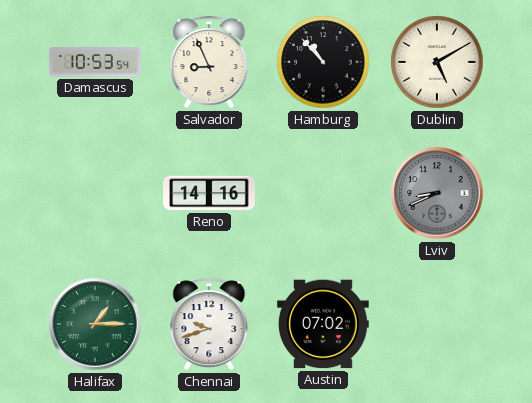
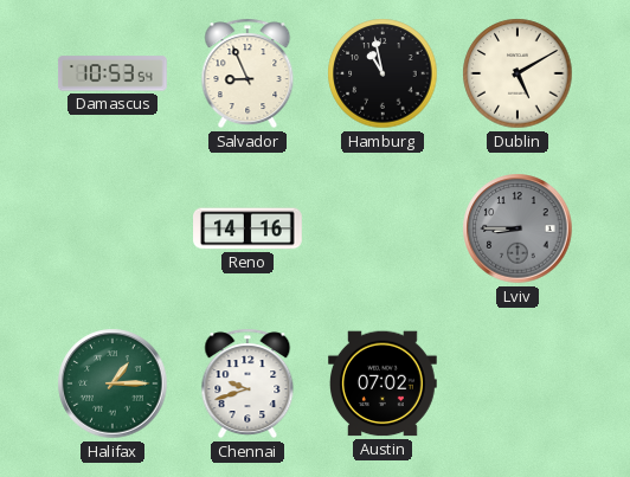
Hamburg: 10:53 -> 10:58
Lviv: 8:41 -> 8:45
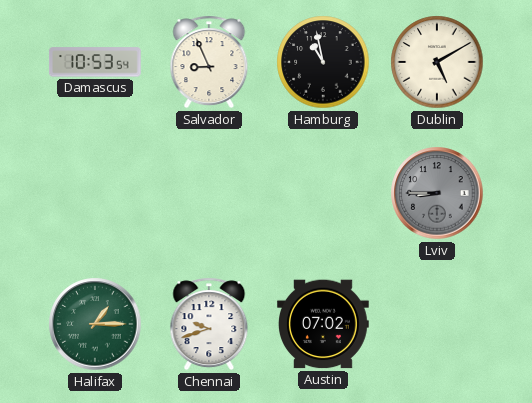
Reno: 14:16 -> none
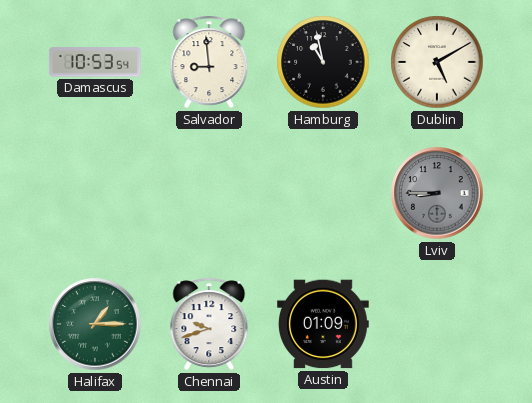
Salvador: 8:56 -> 8:59
Austin: 07:02 -> 01:09
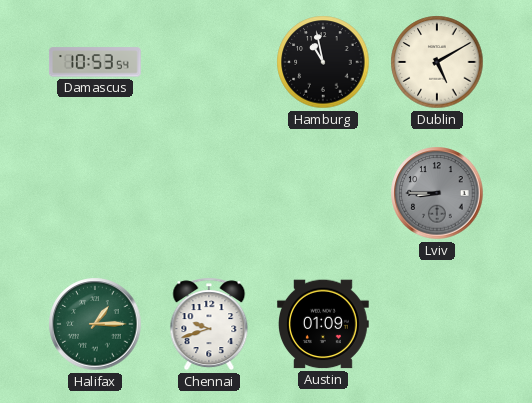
Salvador: 8:59 -> none
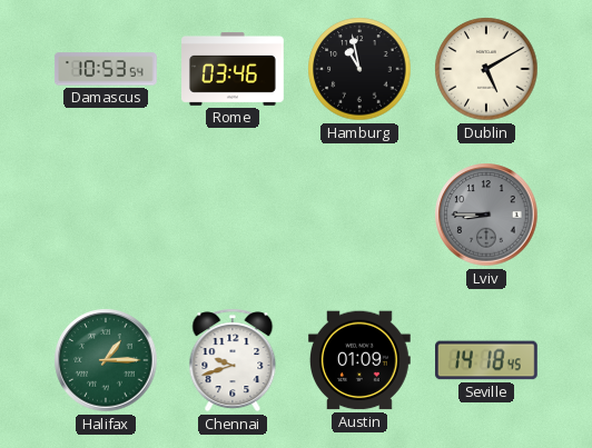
Rome: none -> 03:46
Seville: none -> 14:18
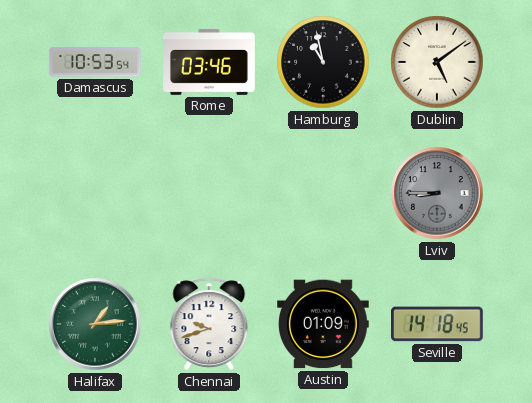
Dublin: 5:10 -> 5:09
Halifax: 1:15 -> 1:14
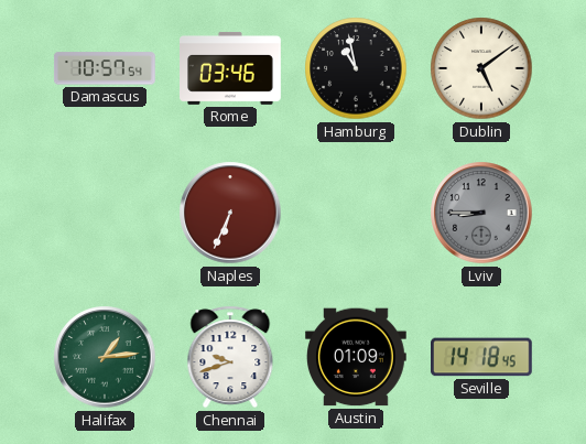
Damascus: 10:53 -> 10:57
Naples: none -> 6:34
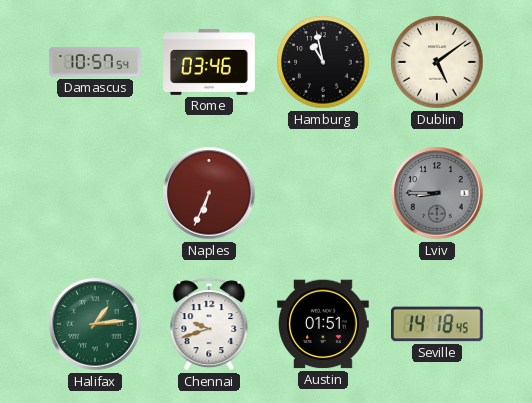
Austin: 01:09 -> 01:51
